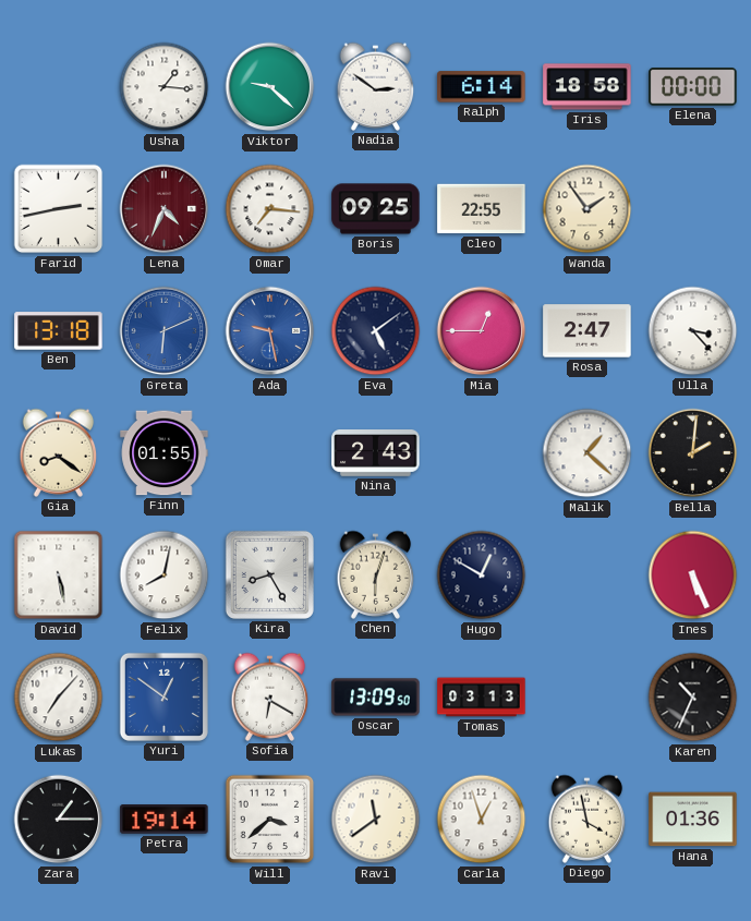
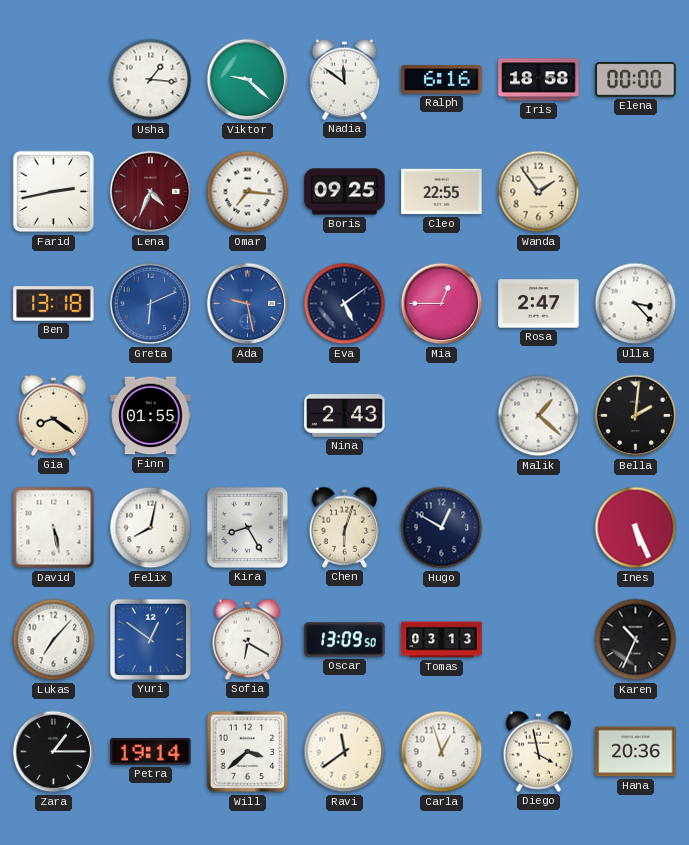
Nadia: 2:51 -> 11:51
Ralph: 6:14 -> 6:16
Hana: 01:36 -> 20:36
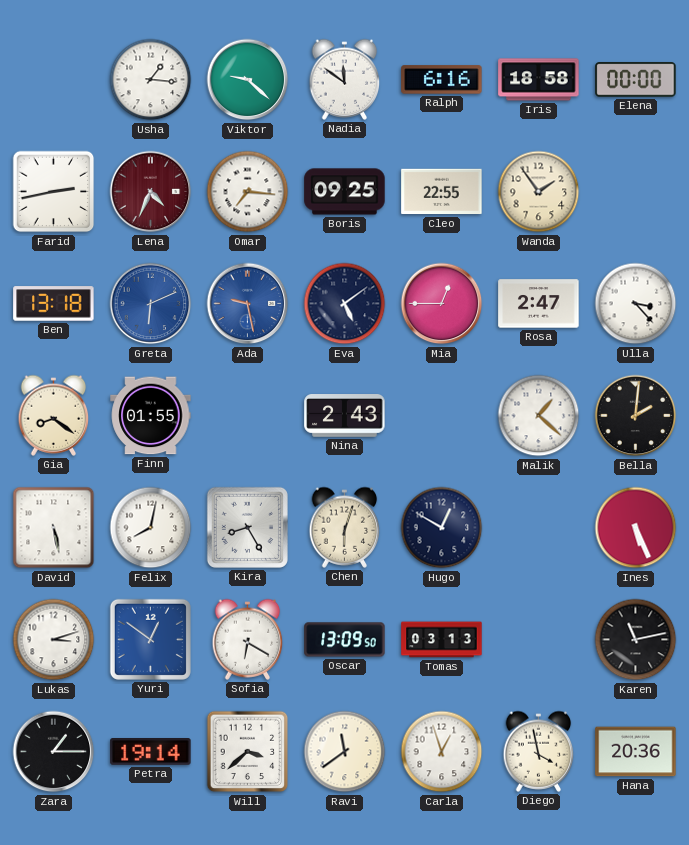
Lukas: 7:07 -> 3:12
Karen: 10:34 -> 11:13
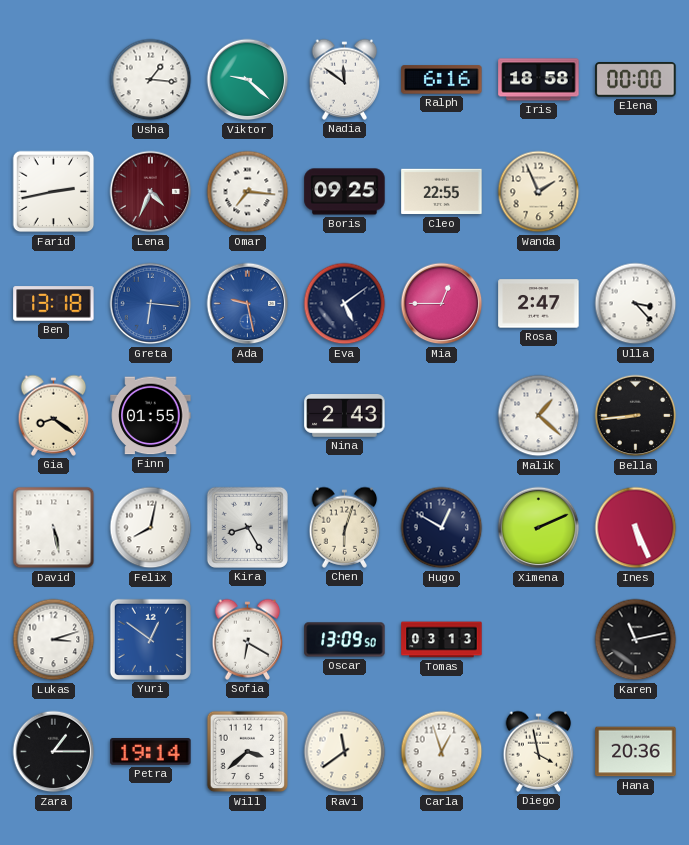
Wanda: 1:54 -> 1:56
Greta: 6:11 -> 6:16
Bella: 2:01 -> 8:44
Ximena: none -> 2:11
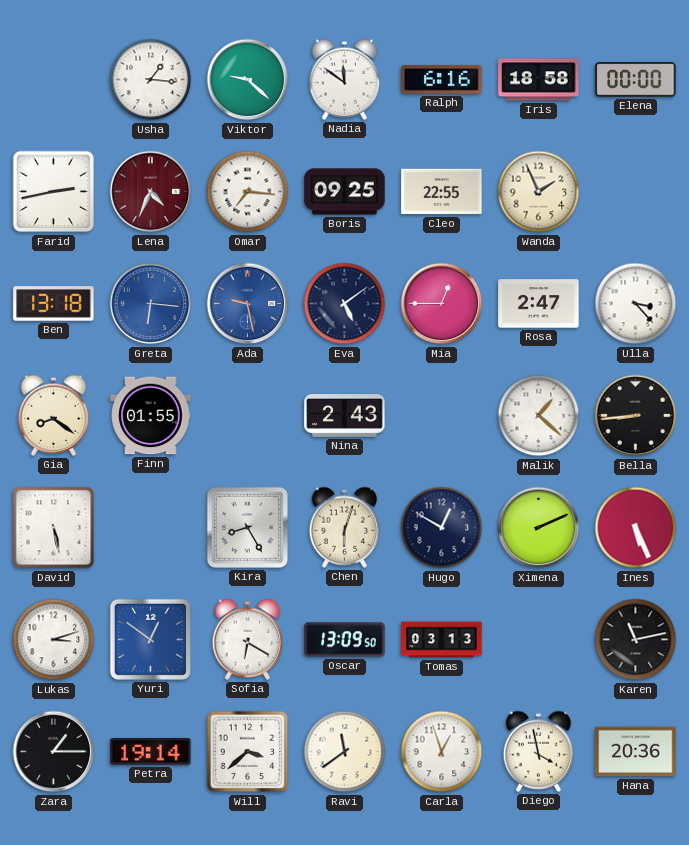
Felix: 8:02 -> none
